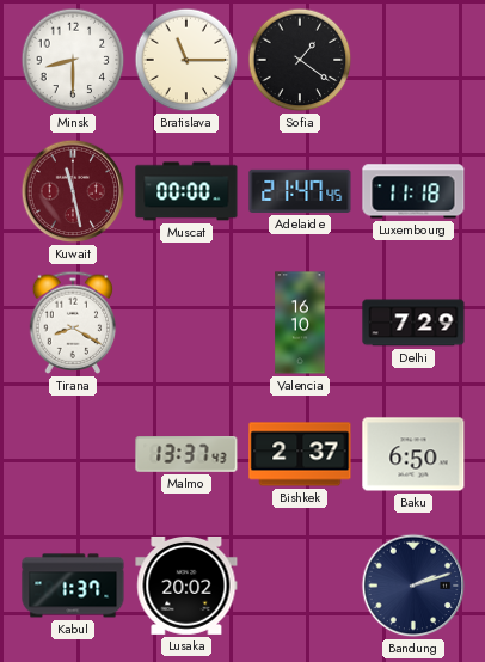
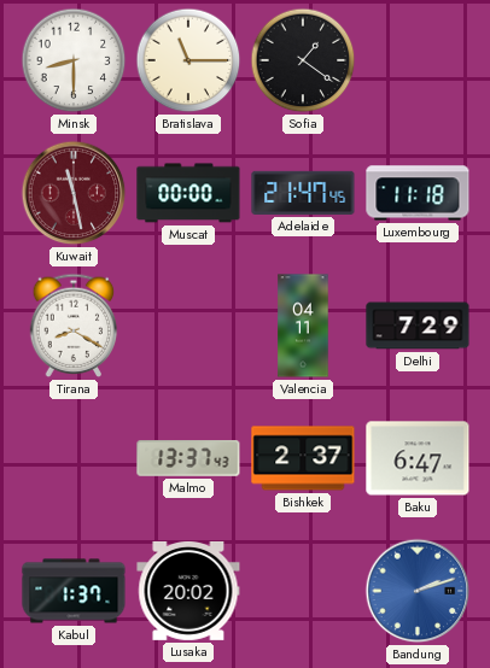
Valencia: 16:10 -> 04:11
Baku: 6:50 -> 6:47
Bandung dial: navy -> blue
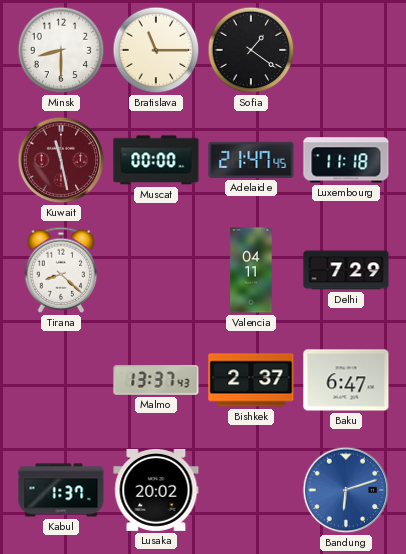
Tirana: 8:20 -> 8:22
Bandung: 2:12 -> 6:12
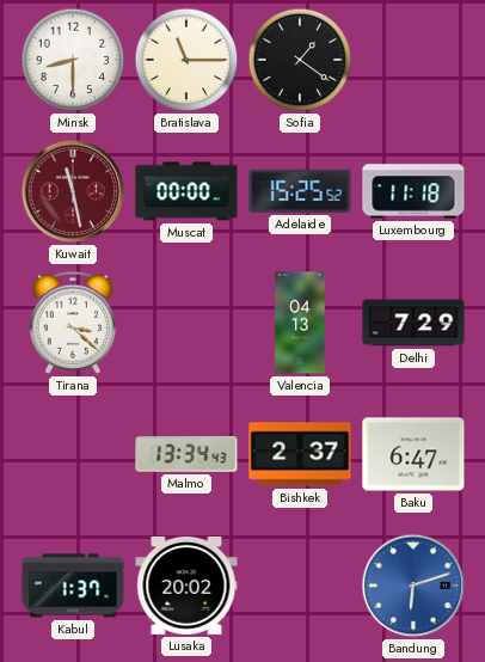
Adelaide: 21:47 -> 15:25
Tirana: 8:22 -> 3:22
Valencia: 04:11 -> 04:13
Malmo: 13:37 -> 13:34
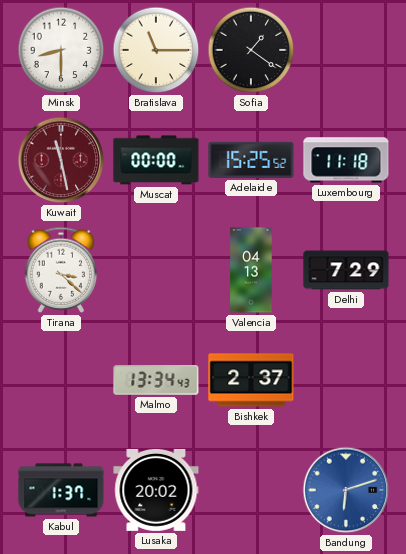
Baku: 6:47 -> none
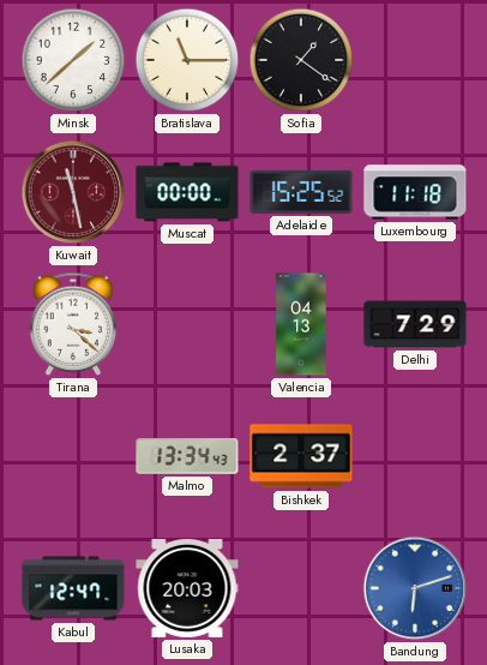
Minsk: 8:30 -> 1:38
Kabul: 1:37 -> 12:47
Lusaka: 20:02 -> 20:03
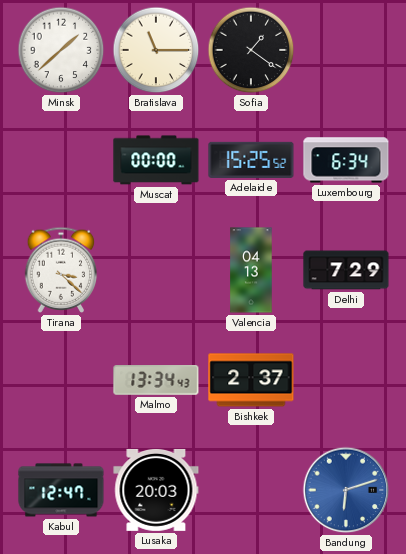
Kuwait: 11:28 -> none
Luxembourg: 11:18 -> 6:34
